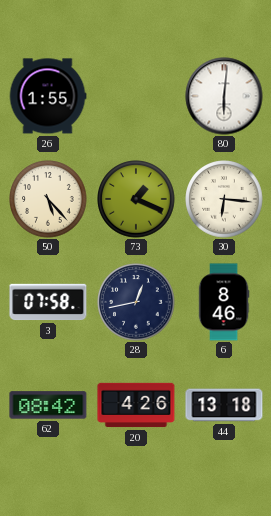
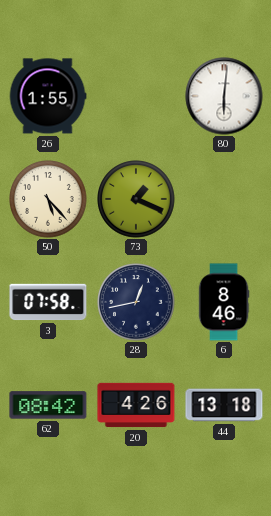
30: 6:16 -> none
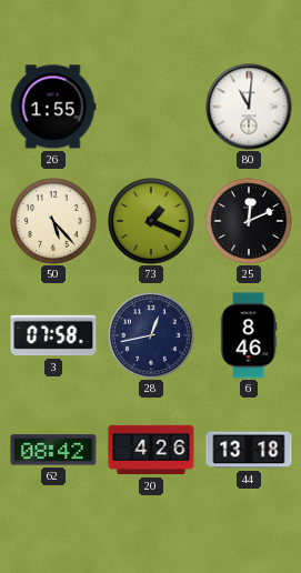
80: 6:01 -> 11:01
25: none -> 12:11
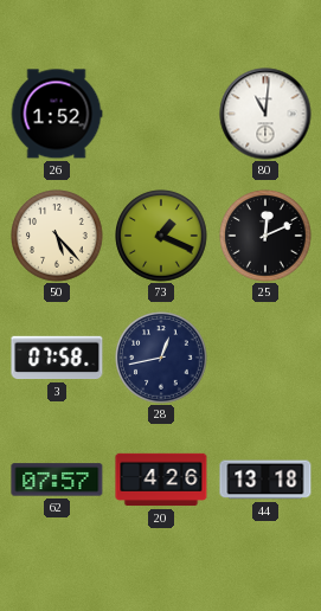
26: 1:55 -> 1:52
6: 8:46 -> none
62: 08:42 -> 07:57
